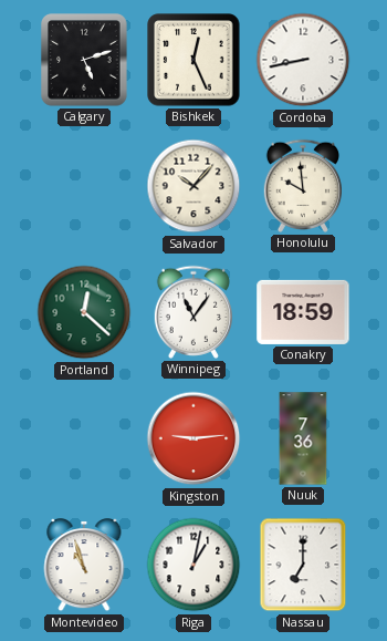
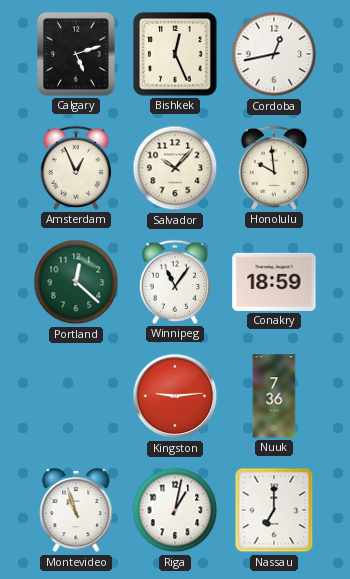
Cordoba: 8:43 -> 12:43
Amsterdam: none -> 12:56
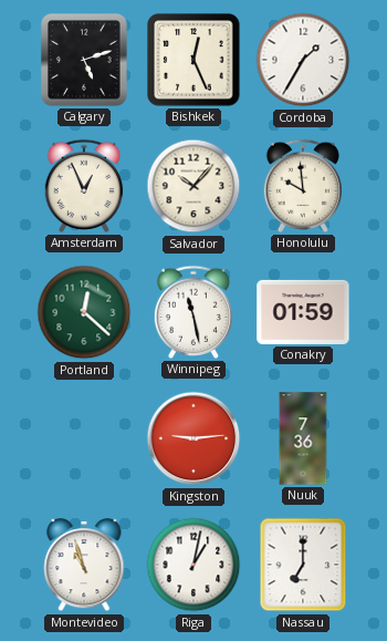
Cordoba: 12:43 -> 1:35
Winnipeg: 11:06 -> 11:28
Conakry: 18:59 -> 01:59
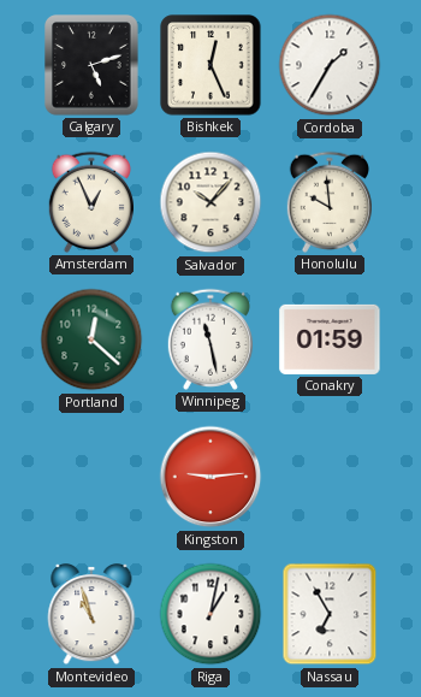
Nuuk: 7:36 -> none
Nassau: 7:00 -> 6:55
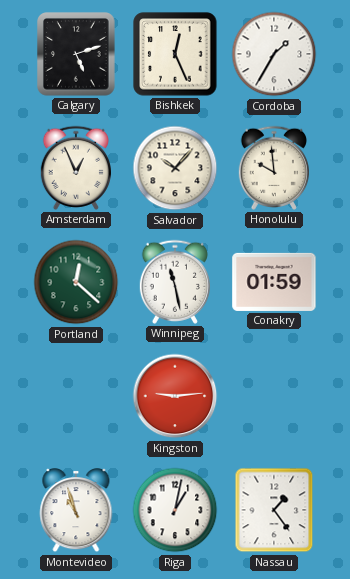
Nassau: 6:55 -> 1:24
